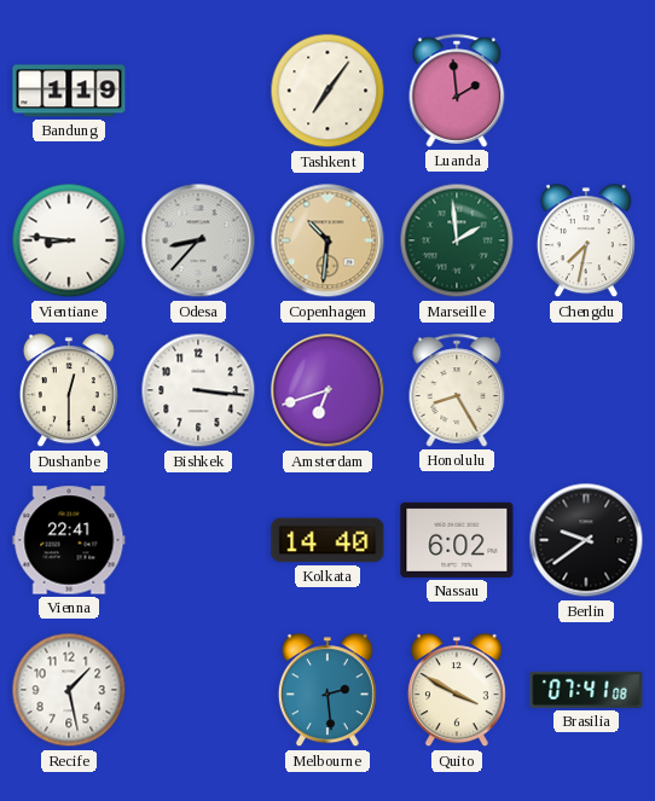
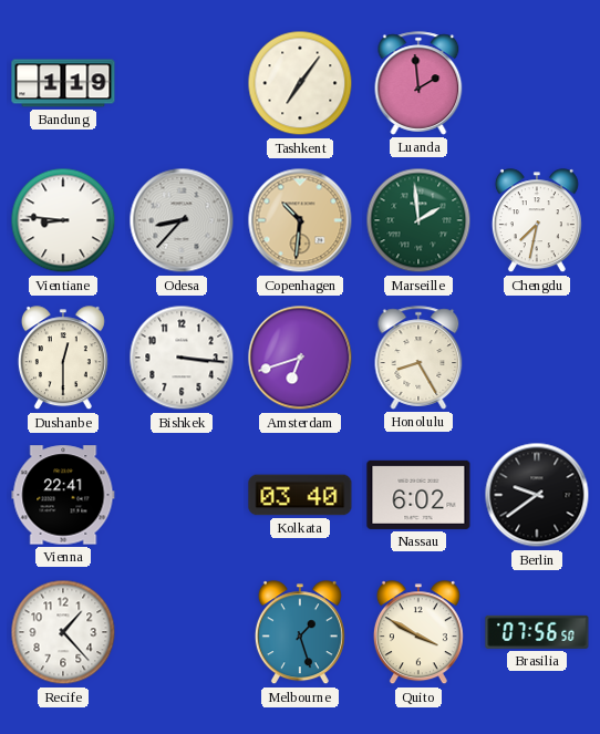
Kolkata: 14:40 -> 03:40
Recife: 1:28 -> 1:23
Melbourne: 2:29 -> 1:27
Brasilia: 07:41 -> 07:56
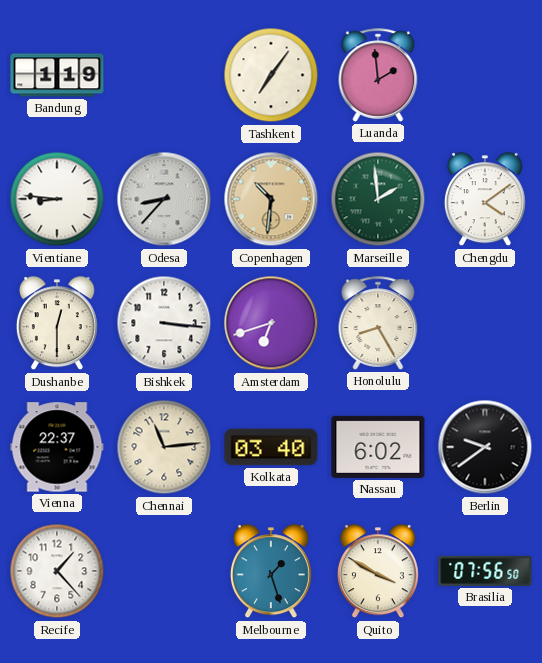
Chengdu: 7:32 -> 4:09
Vienna: 22:41 -> 22:37
Chennai: none -> 11:14
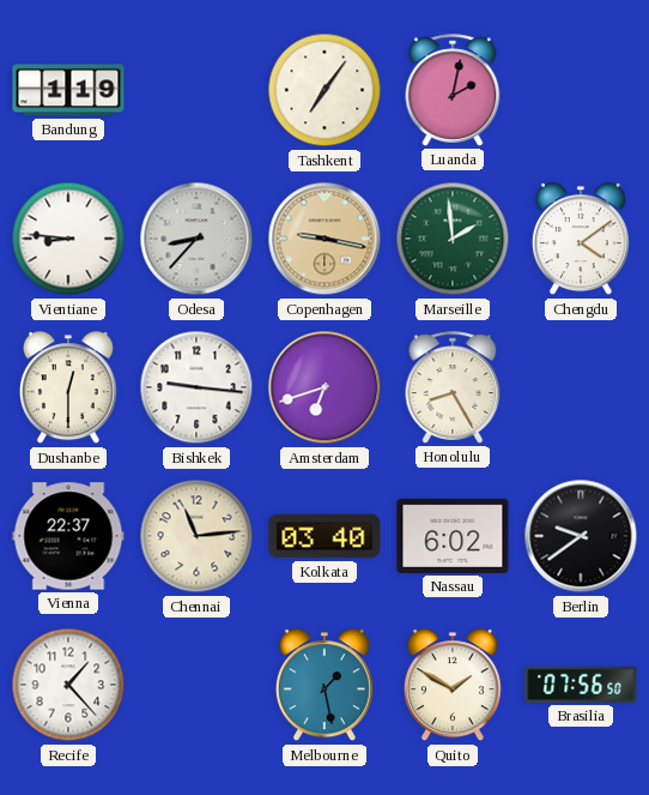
Luanda: 1:59 -> 2:02
Copenhagen: 10:31 -> 9:17
Bishkek: 3:16 -> 9:16
Melbourne: 1:27 -> 1:28
Quito: 3:50 -> 1:50
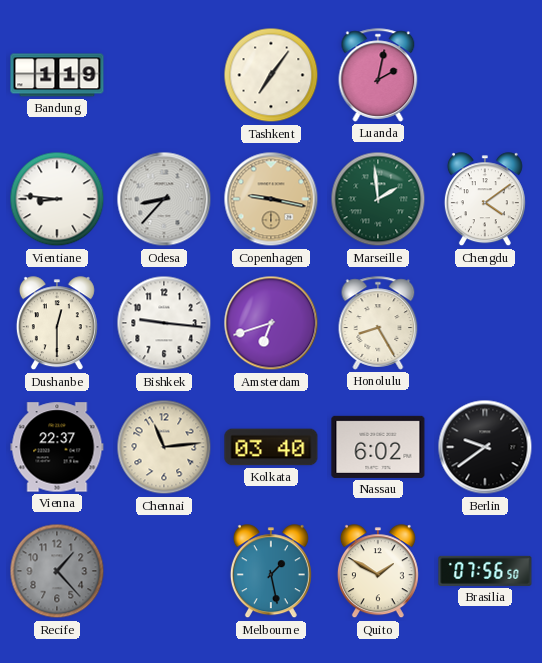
Recife dial: white -> grey
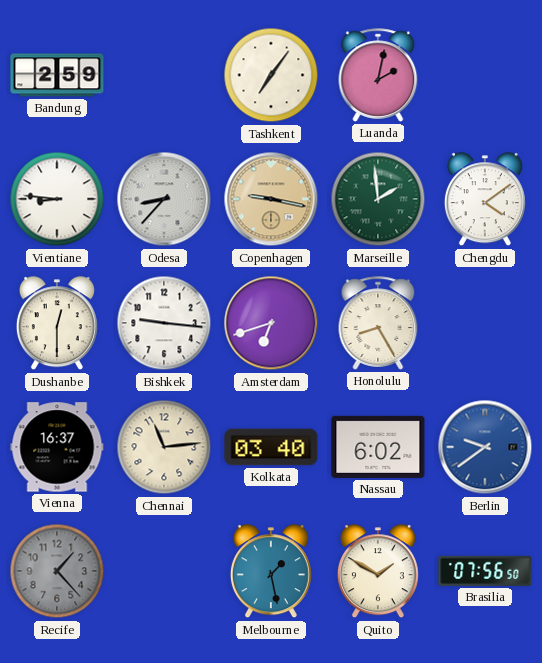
Bandung: 1:19 -> 2:59
Vienna: 22:37 -> 16:37
Berlin dial: black -> blue
